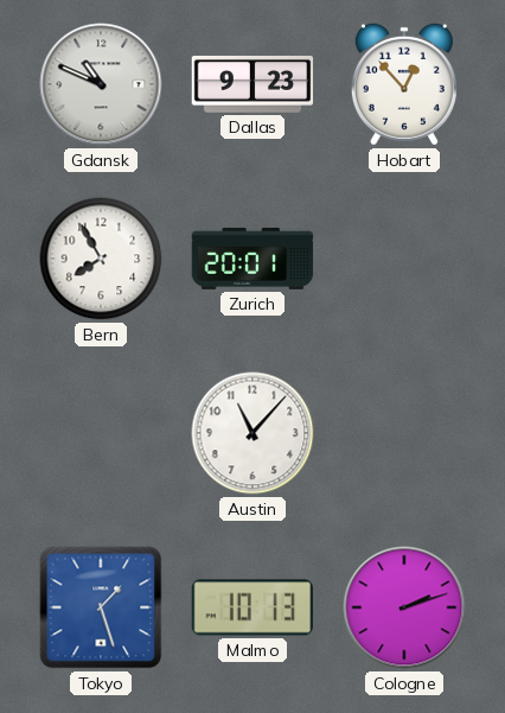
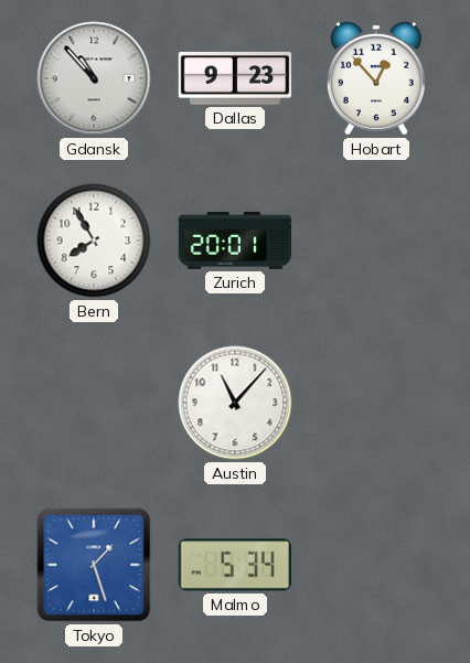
Gdansk: 10:49 -> 10:53
Malmo: 10:13 -> 5:34
Cologne: 2:12 -> none
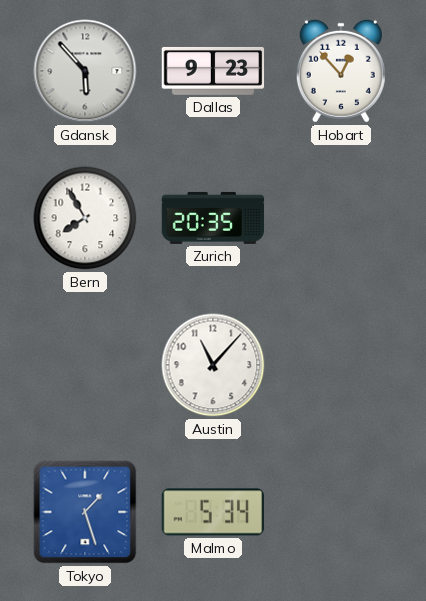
Gdansk: 10:53 -> 5:53
Zurich: 20:01 -> 20:35
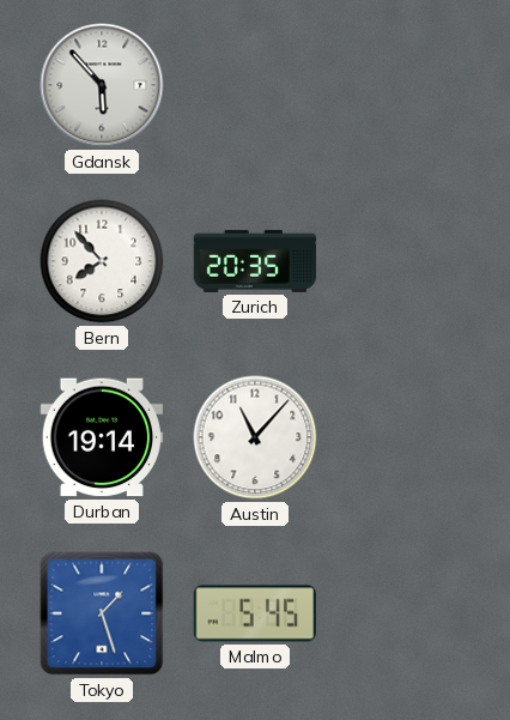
Dallas: 9:23 -> none
Hobart: 12:53 -> none
Bern: 7:55 -> 7:53
Durban: none -> 19:14
Malmo: 5:34 -> 5:45
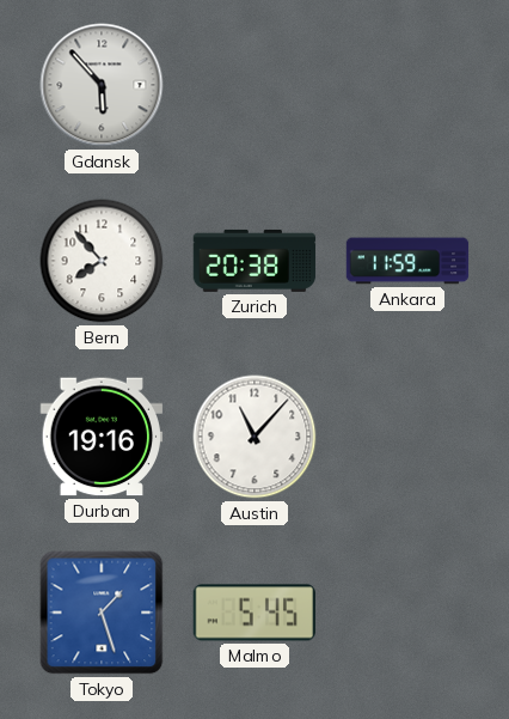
Zurich: 20:35 -> 20:38
Ankara: none -> 11:59
Durban: 19:14 -> 19:16
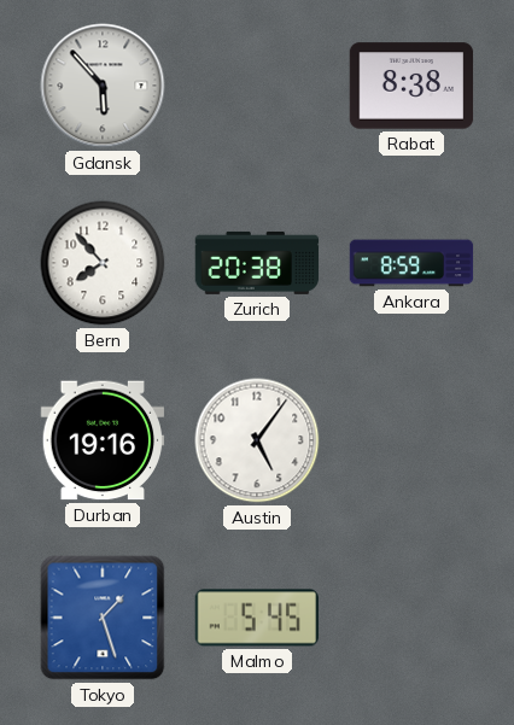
Rabat: none -> 8:38
Ankara: 11:59 -> 8:59
Austin: 11:07 -> 5:06
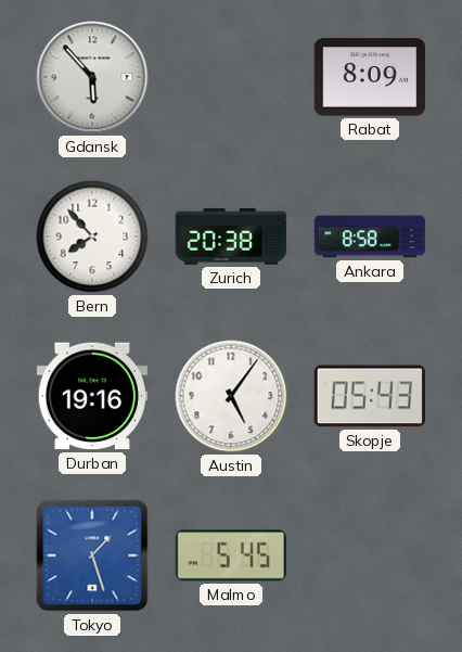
Rabat: 8:38 -> 8:09
Ankara: 8:59 -> 8:58
Skopje: none -> 05:43
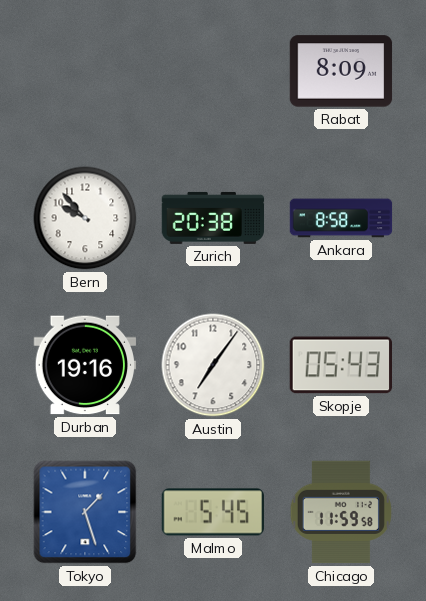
Gdansk: 5:53 -> none
Bern: 7:53 -> 9:53
Austin: 5:06 -> 7:06
Chicago: none -> 11:59
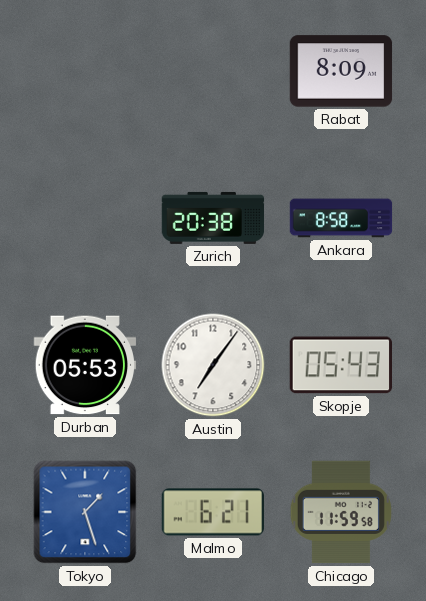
Bern: 9:53 -> none
Durban: 19:16 -> 05:53
Malmo: 5:45 -> 6:21
